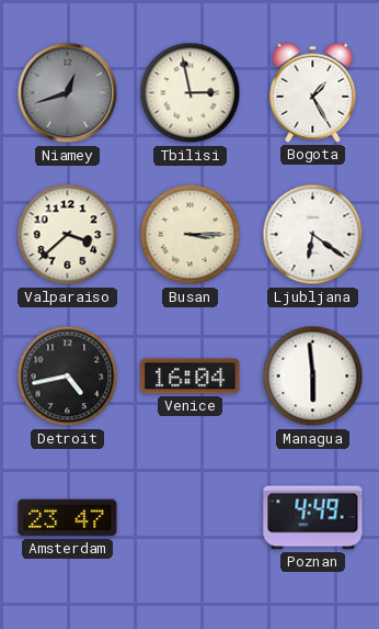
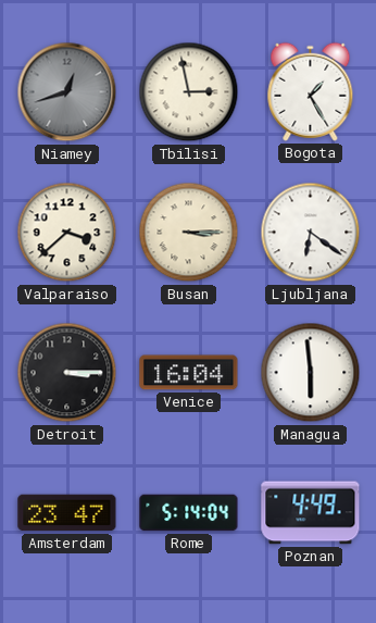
Detroit: 4:43 -> 3:15
Rome: none -> 5:14
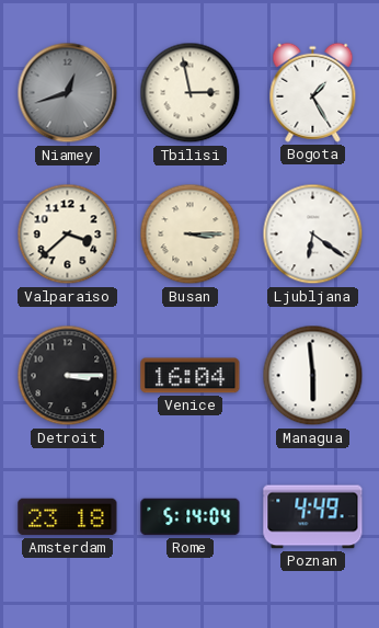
Amsterdam: 23:47 -> 23:18
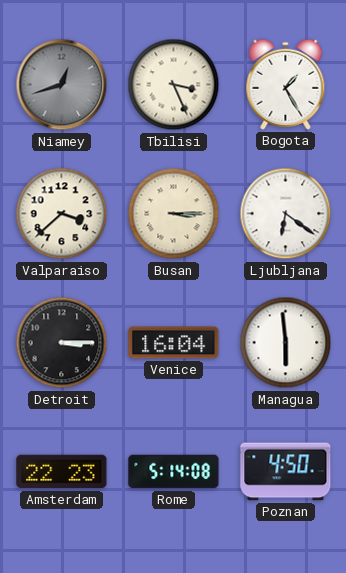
Tbilisi: 2:58 -> 3:26
Amsterdam: 23:18 -> 22:23
Rome: 5:14:04 -> 5:14:08
Poznan: 4:49 -> 4:50
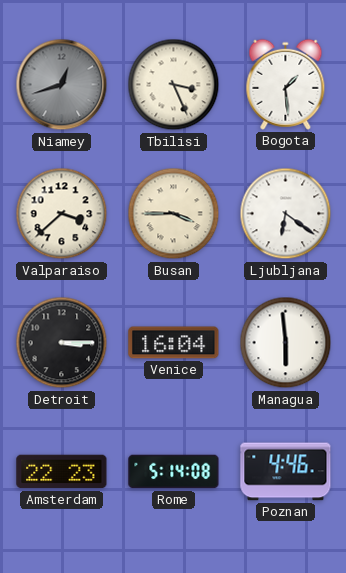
Bogota: 1:25 -> 1:29
Busan: 3:15 -> 3:45
Poznan: 4:50 -> 4:46
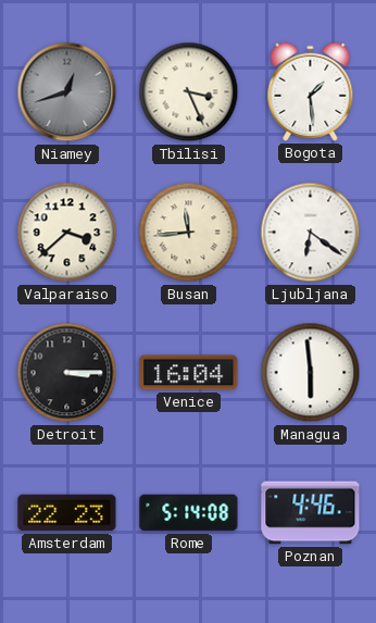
Busan: 3:45 -> 11:44
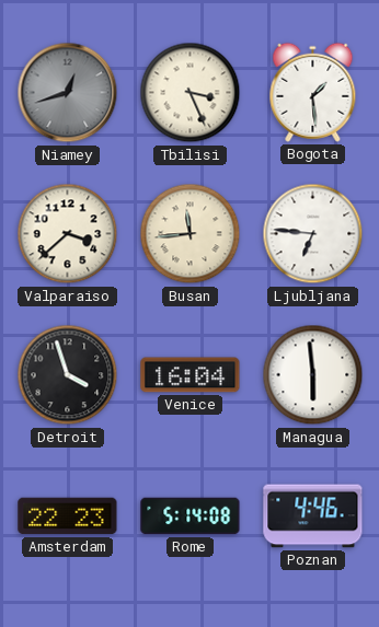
Ljubljana: 6:21 -> 6:46
Detroit: 3:15 -> 3:57
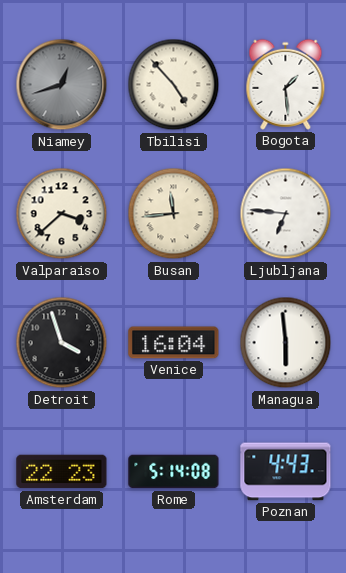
Tbilisi: 3:26 -> 4:53
Poznan: 4:46 -> 4:43
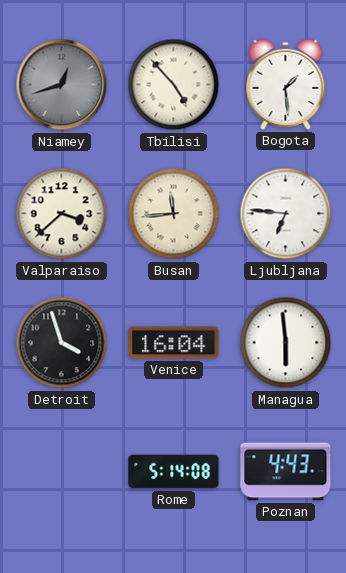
Amsterdam: 22:23 -> none
